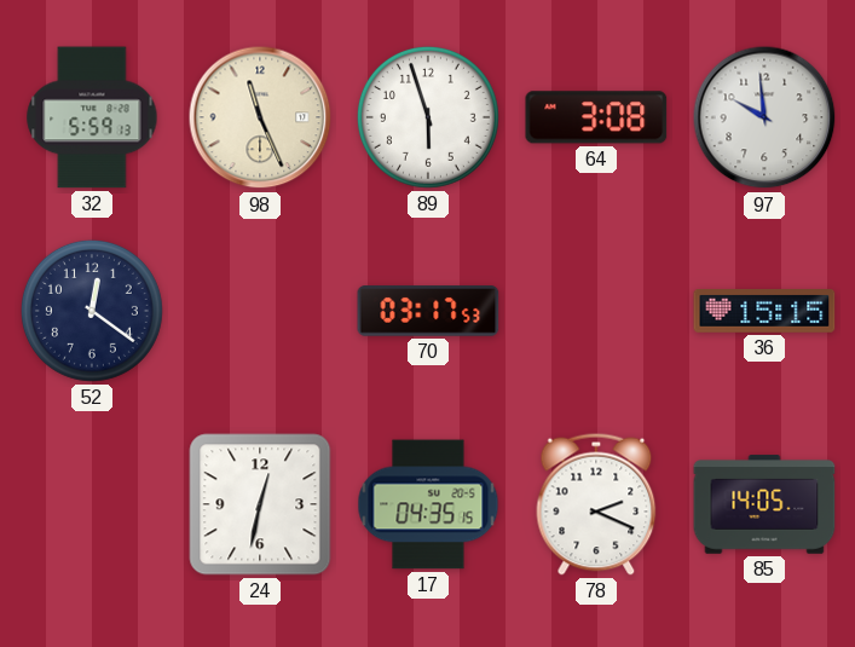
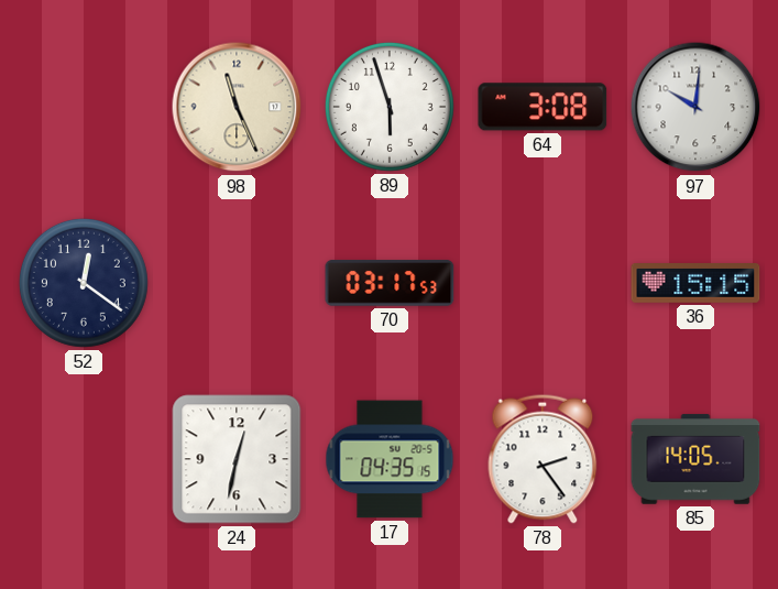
32: 5:59 -> none
97: 9:59 -> 10:01
78: 2:19 -> 2:24
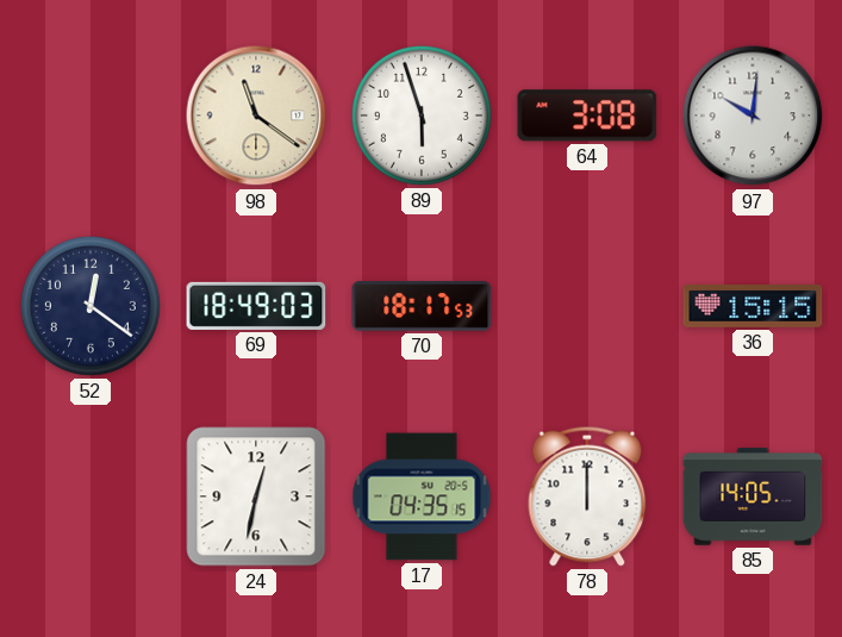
98: 11:26 -> 11:21
69: none -> 18:49
70: 03:17 -> 18:17
78: 2:24 -> 12:00
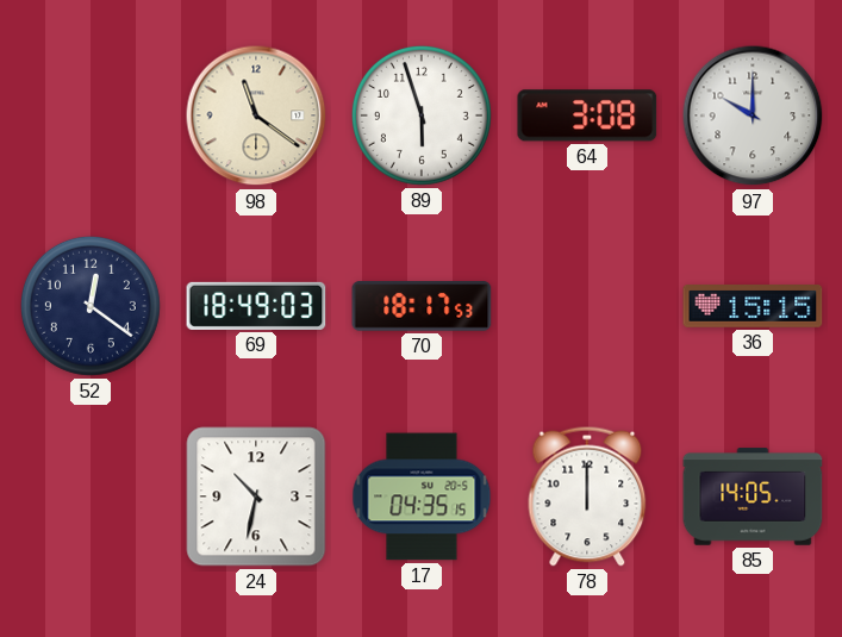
97: 10:01 -> 10:00
24: 12:32 -> 10:32
